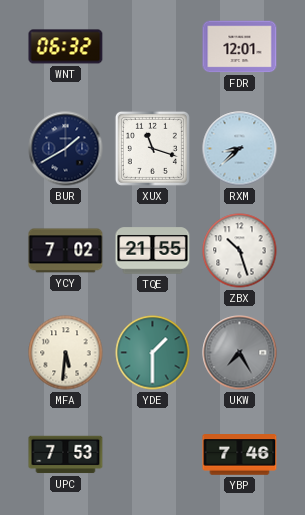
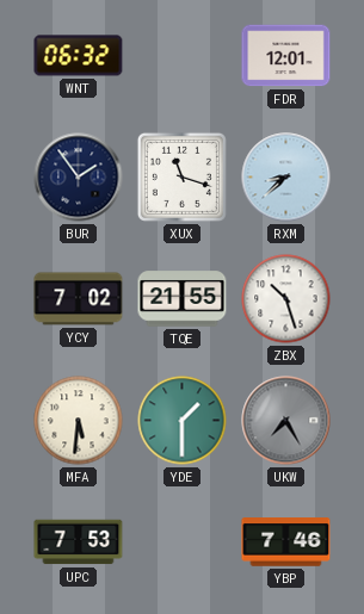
BUR: 1:40 -> 1:54
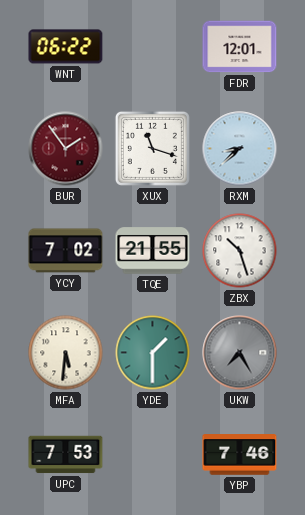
WNT: 06:32 -> 06:22
BUR dial: navy -> burgundy
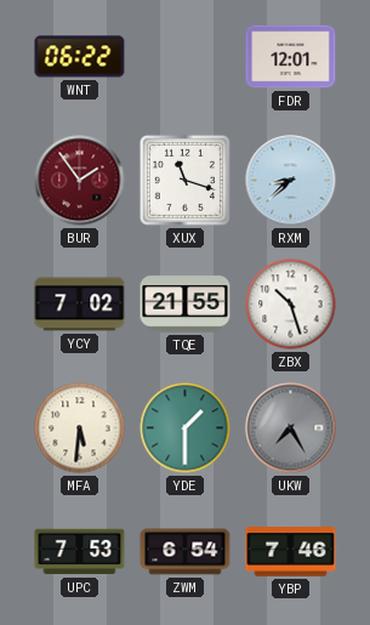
ZWM: none -> 6:54
